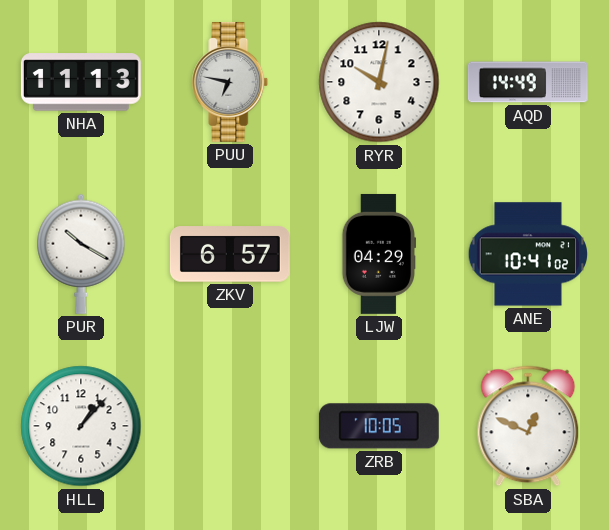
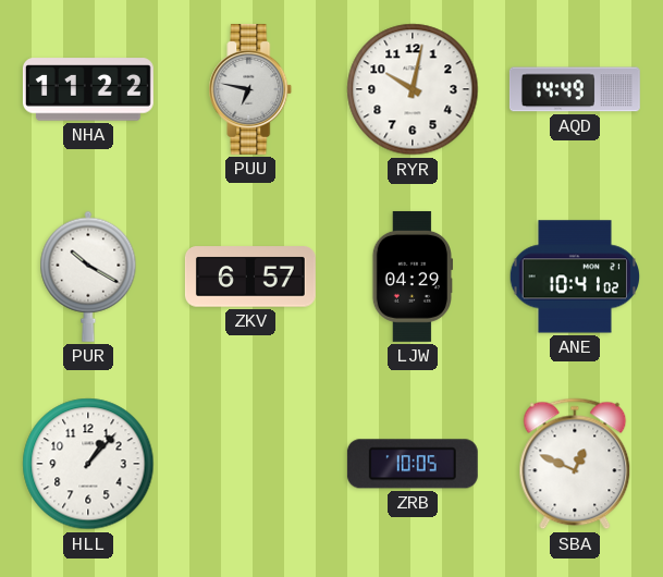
NHA: 11:13 -> 11:22
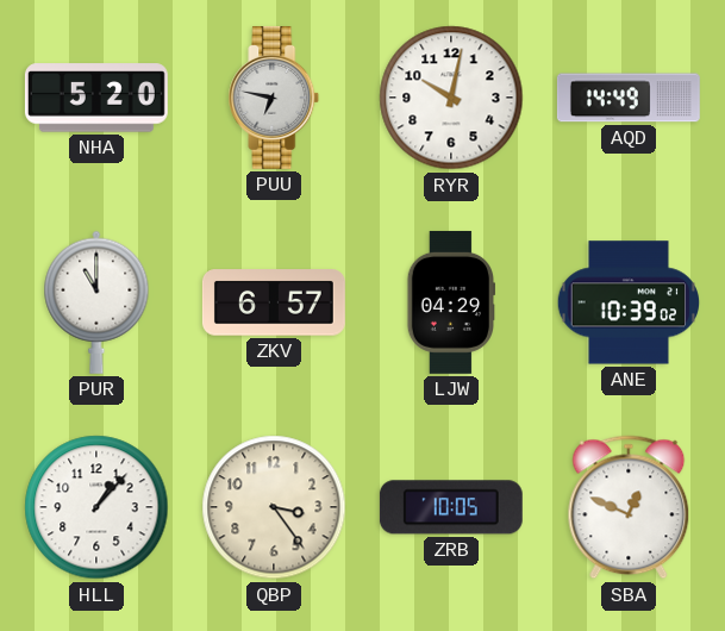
NHA: 11:22 -> 5:20
PUR: 10:20 -> 11:00
ANE: 10:41 -> 10:39
QBP: none -> 3:24
